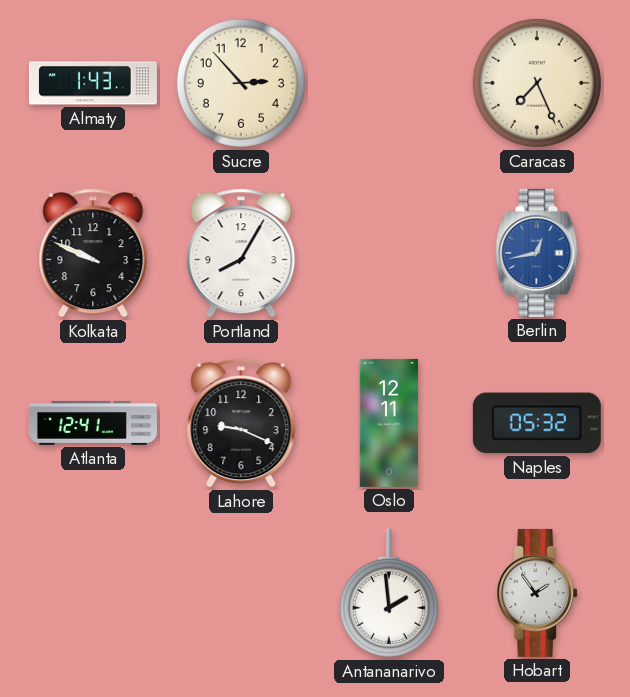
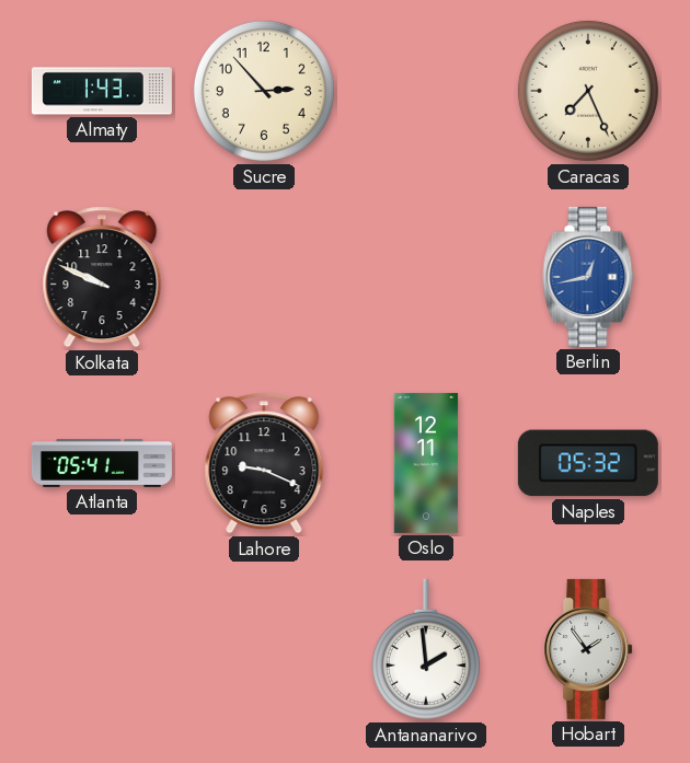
Portland: 8:05 -> none
Atlanta: 12:41 -> 05:41
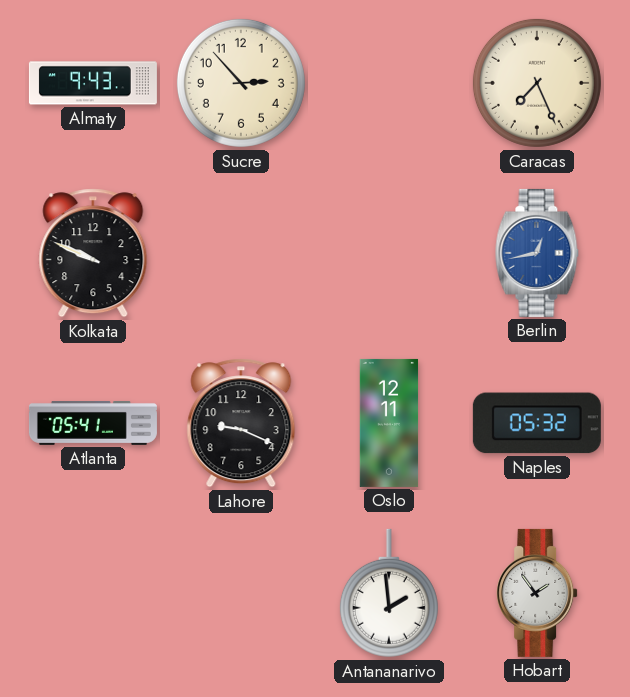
Almaty: 1:43 -> 9:43
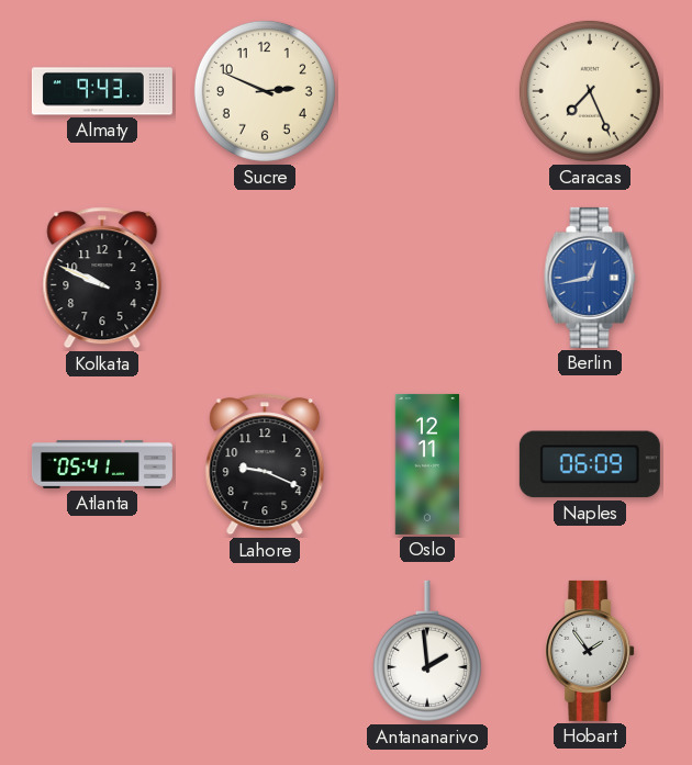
Sucre: 2:53 -> 2:49
Naples: 05:32 -> 06:09
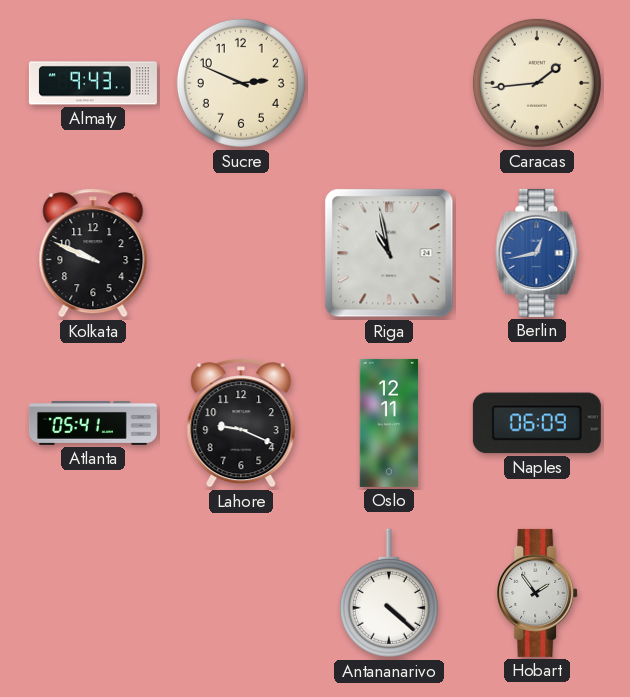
Caracas: 7:26 -> 1:44
Riga: none -> 10:58
Antananarivo: 1:59 -> 4:22
